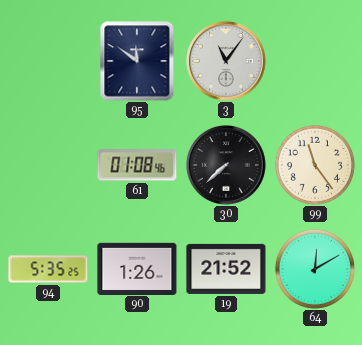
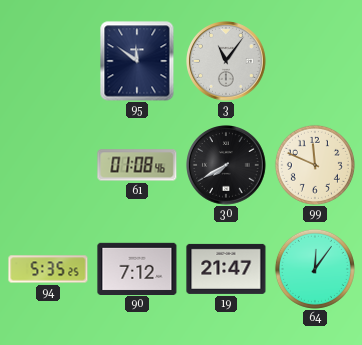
30: 7:38 -> 7:40
99: 11:24 -> 11:49
90: 1:26 -> 7:12
19: 21:52 -> 21:47
64: 12:10 -> 12:06
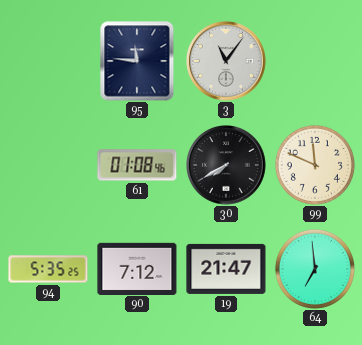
95: 11:51 -> 11:46
64: 12:06 -> 6:59
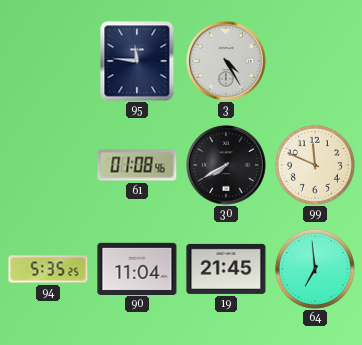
3: 11:06 -> 4:25
90: 7:12 -> 11:04
19: 21:47 -> 21:45
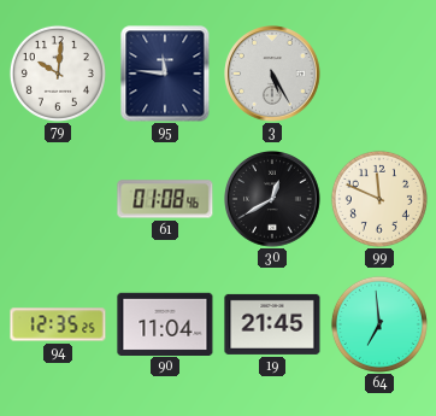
79: none -> 10:01
3: 4:25 -> 5:25
30: 7:40 -> 12:40
94: 5:35 -> 12:35
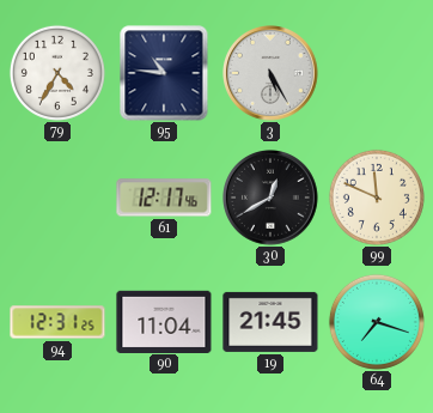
79: 10:01 -> 4:35
95: 11:46 -> 10:46
61: 01:08 -> 12:17
94: 12:35 -> 12:31
64: 6:59 -> 7:18
